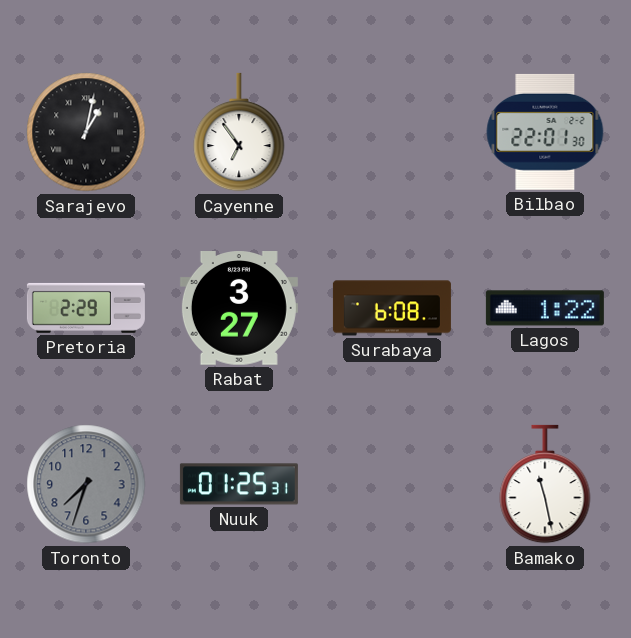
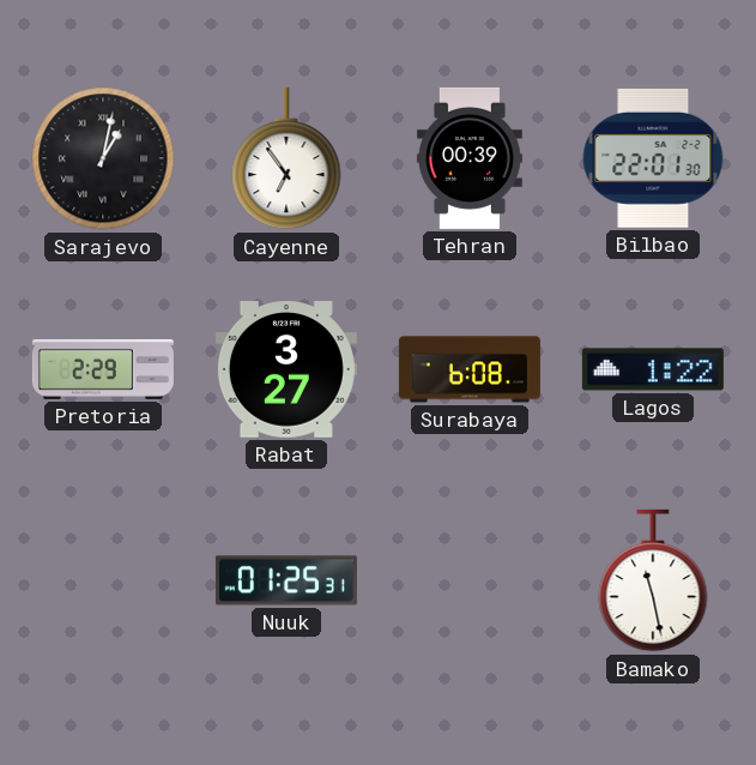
Tehran: none -> 00:39
Toronto: 7:33 -> none
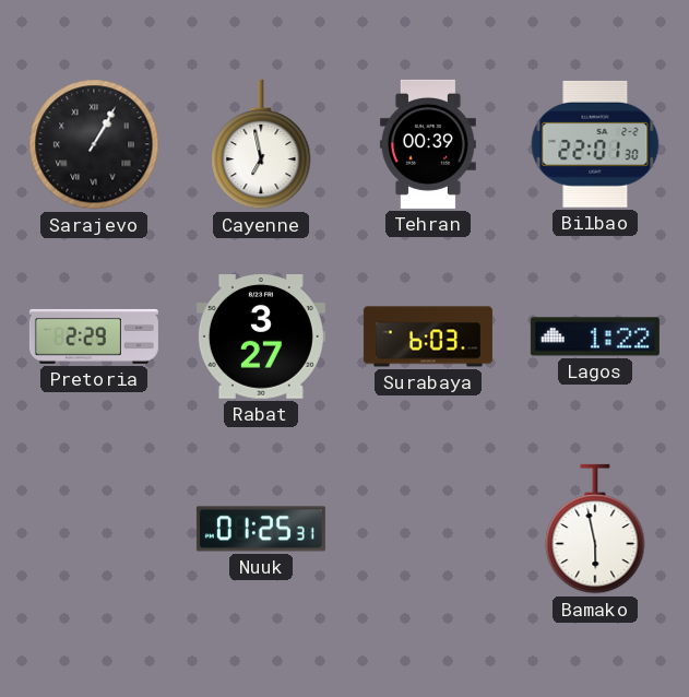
Sarajevo: 1:02 -> 1:05
Cayenne: 6:54 -> 6:58
Surabaya: 6:08 -> 6:03
Bamako: 11:28 -> 5:58
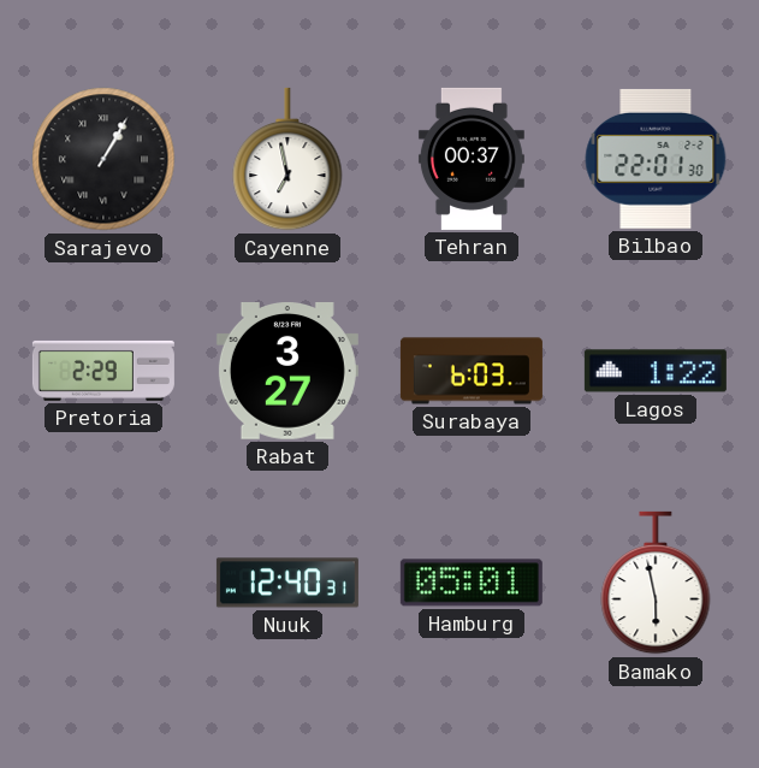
Tehran: 00:39 -> 00:37
Nuuk: 01:25 -> 12:40
Hamburg: none -> 05:01
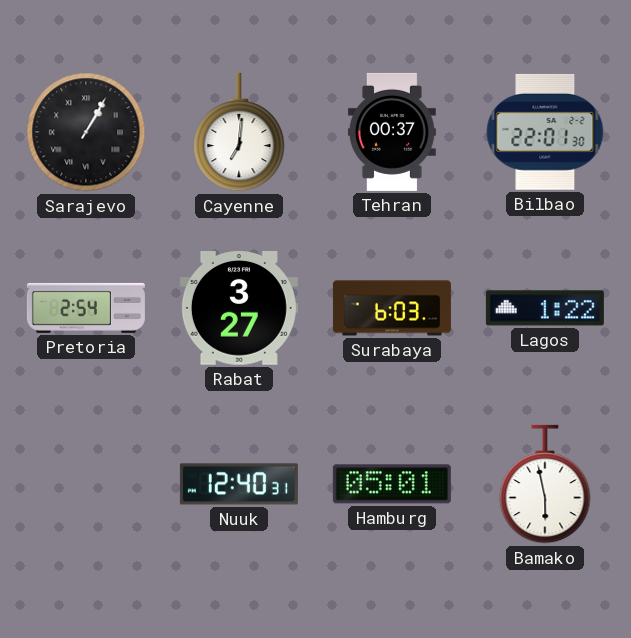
Cayenne: 6:58 -> 7:01
Pretoria: 2:29 -> 2:54
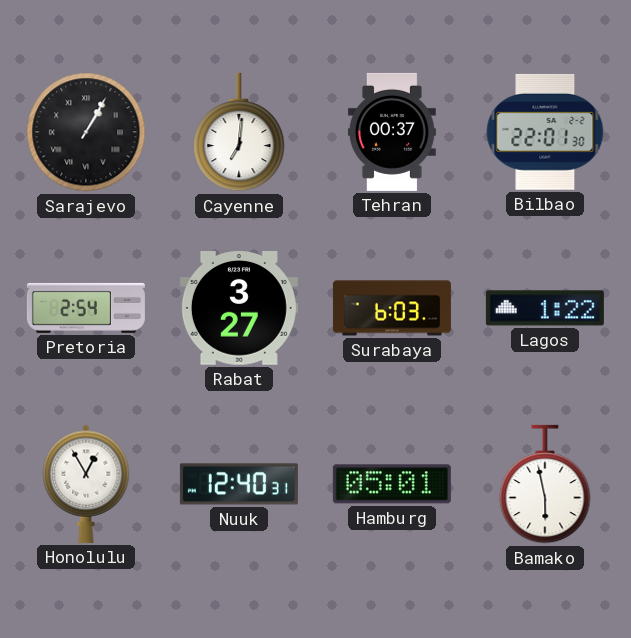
Honolulu: none -> 12:55
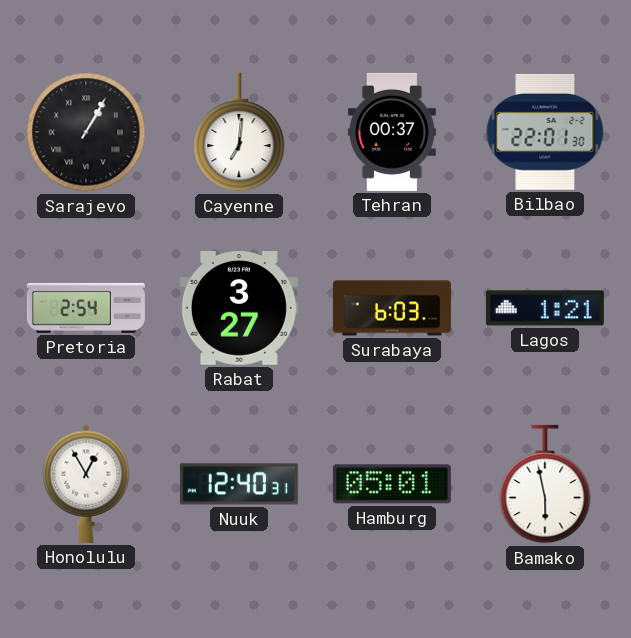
Lagos: 1:22 -> 1:21
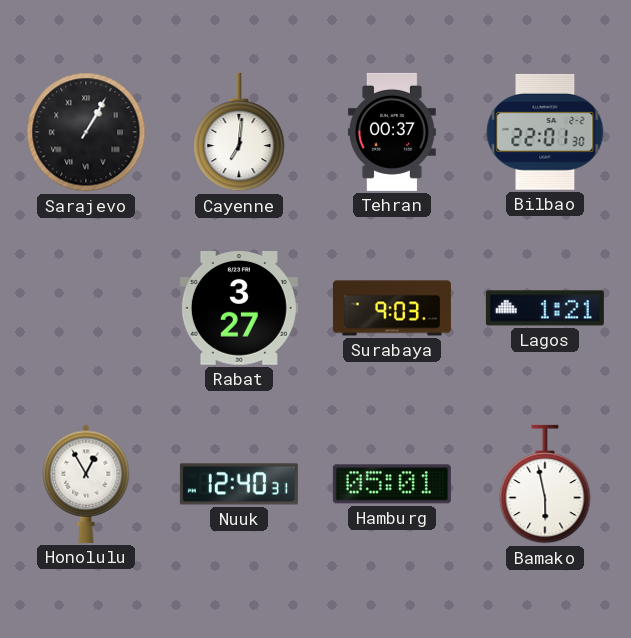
Pretoria: 2:54 -> none
Surabaya: 6:03 -> 9:03
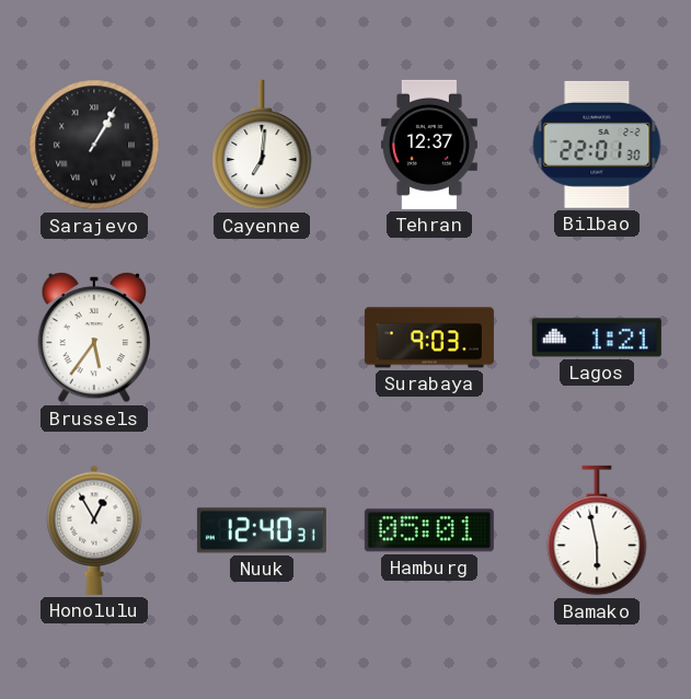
Tehran: 00:37 -> 12:37
Brussels: none -> 5:36
Rabat: 3:27 -> none
